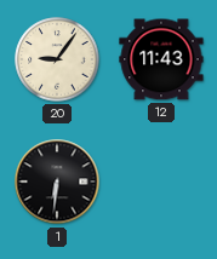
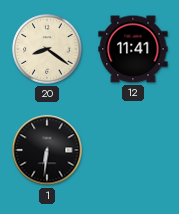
20: 9:06 -> 8:21
12: 11:43 -> 11:41
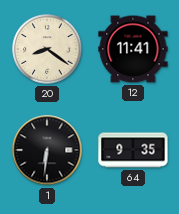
64: none -> 9:35
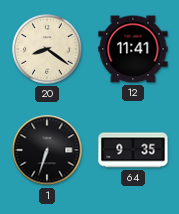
1: 6:31 -> 6:33
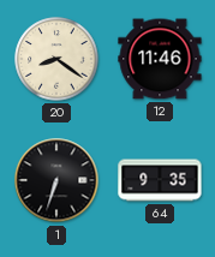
12: 11:41 -> 11:46
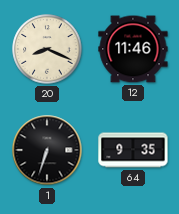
20: 8:21 -> 8:19
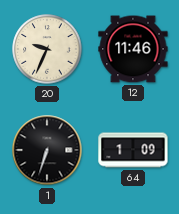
20: 8:19 -> 9:34
64: 9:35 -> 1:09
